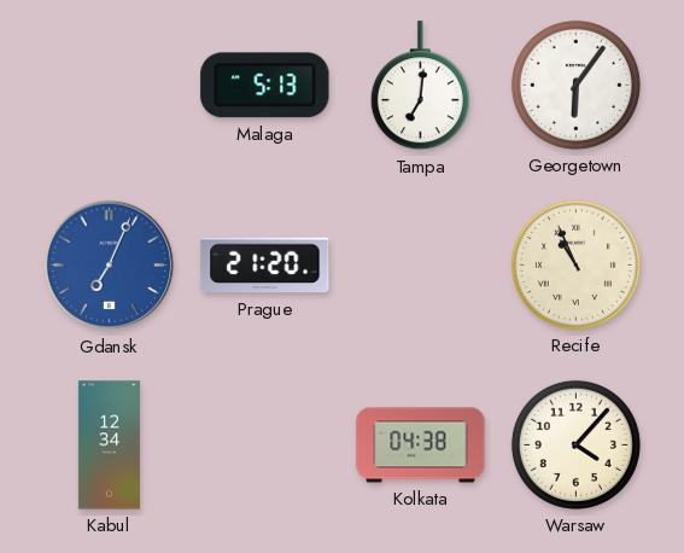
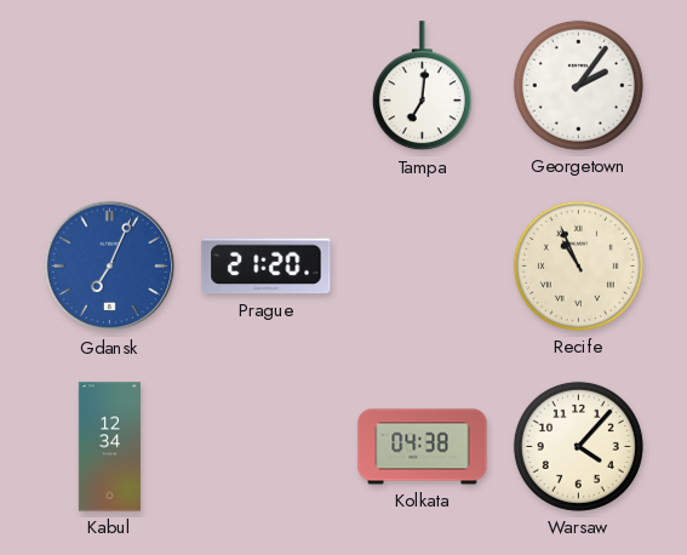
Malaga: 5:13 -> none
Georgetown: 6:06 -> 2:06
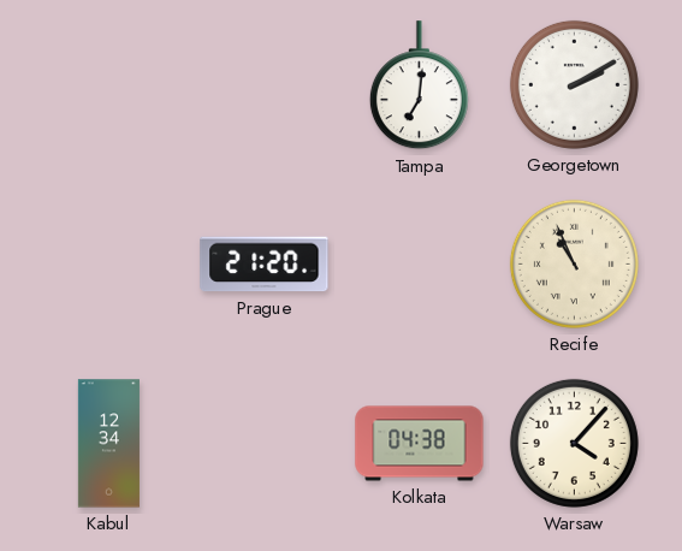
Georgetown: 2:06 -> 2:10
Gdansk: 7:04 -> none
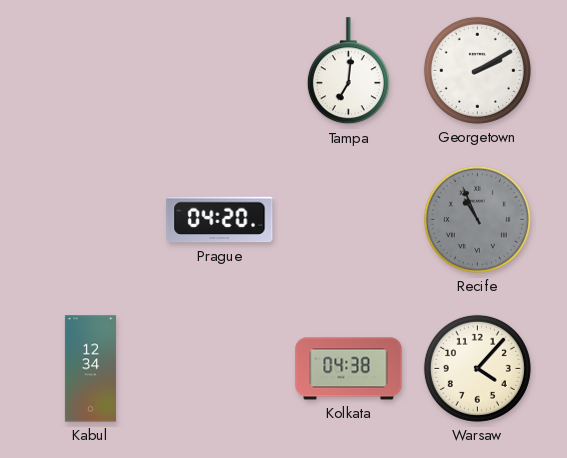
Prague: 21:20 -> 04:20
Recife dial: cream -> grey
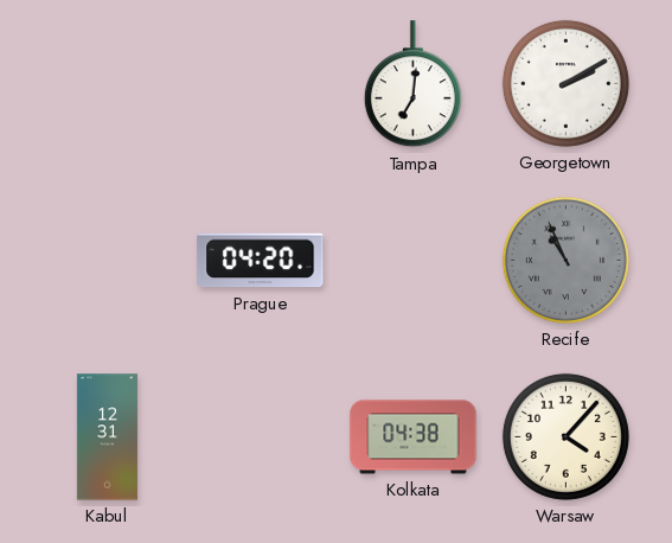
Kabul: 12:34 -> 12:31
